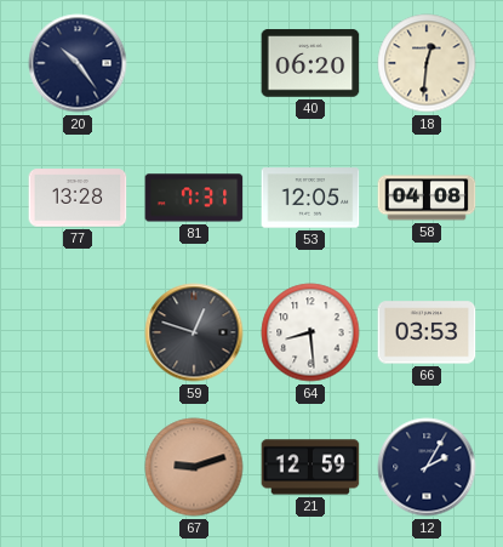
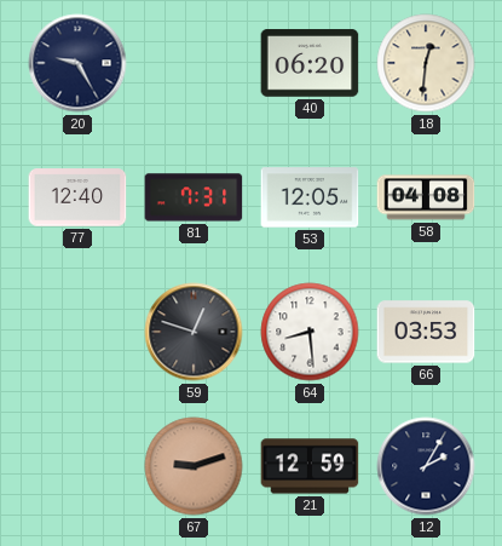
20: 10:24 -> 9:25
77: 13:28 -> 12:40
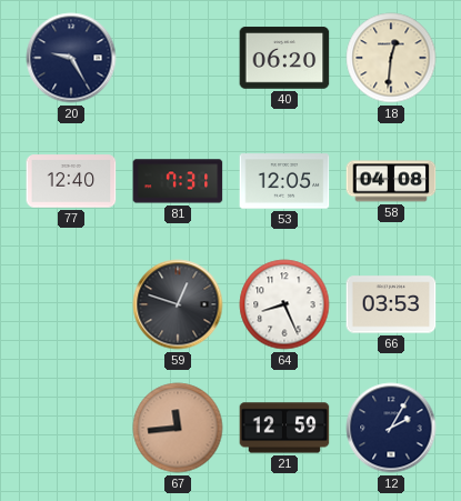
64: 8:29 -> 8:26
67: 9:12 -> 11:44
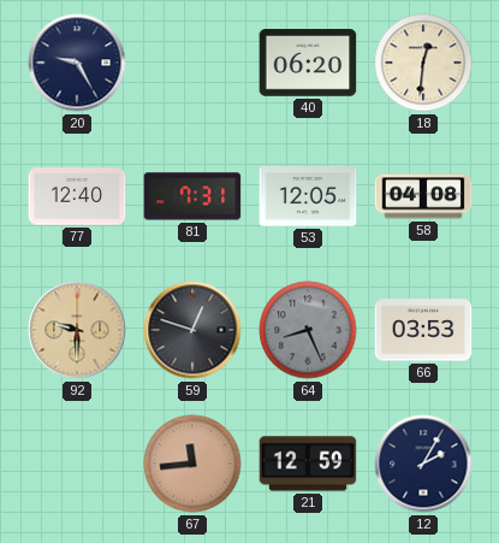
92: none -> 9:30
64 dial: white -> grey
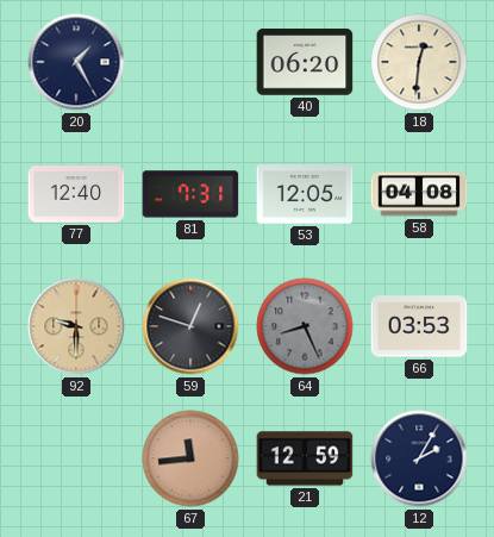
20: 9:25 -> 1:25
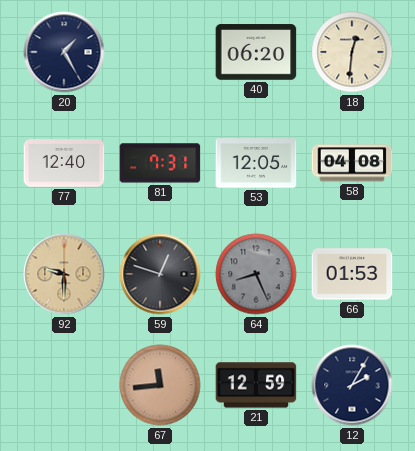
66: 03:53 -> 01:53
